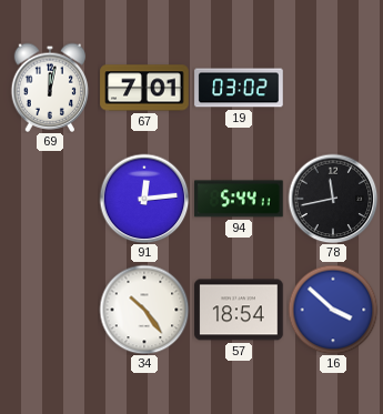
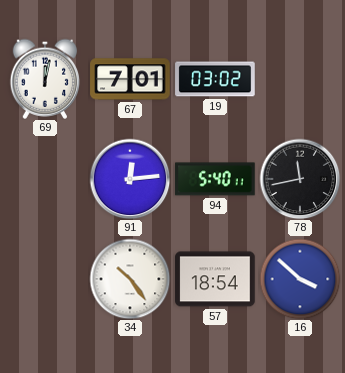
94: 5:44 -> 5:40
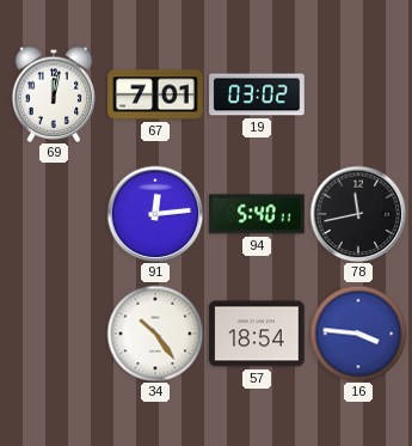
16: 3:52 -> 3:46
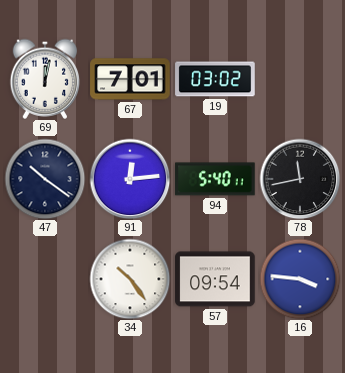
47: none -> 10:21
57: 18:54 -> 09:54
